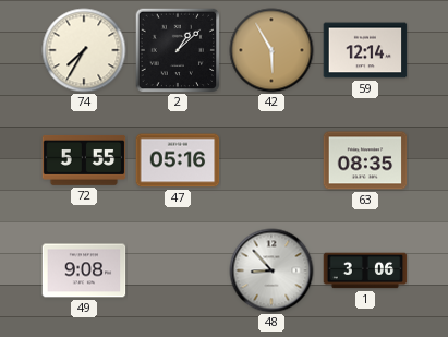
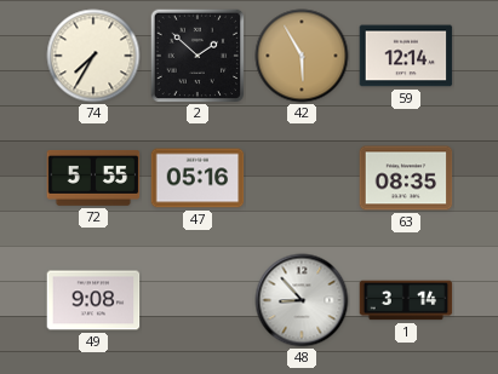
2: 1:08 -> 1:52
1: 3:06 -> 3:14
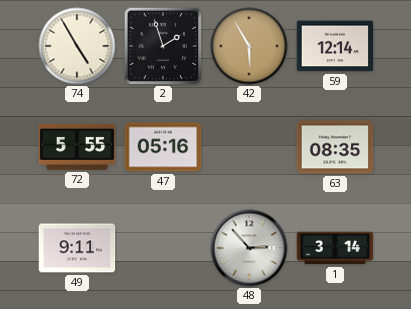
74: 7:35 -> 4:55
2: 1:52 -> 1:57
49: 9:08 -> 9:11
48: 8:53 -> 2:53
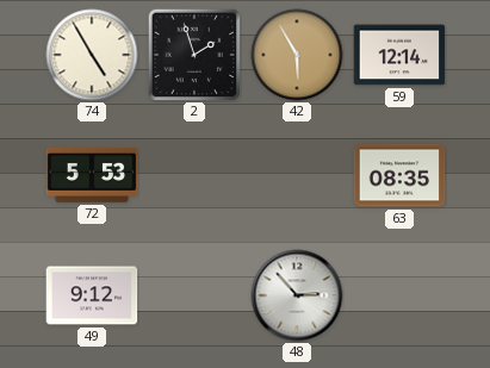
72: 5:55 -> 5:53
47: 05:16 -> none
49: 9:11 -> 9:12
1: 3:14 -> none
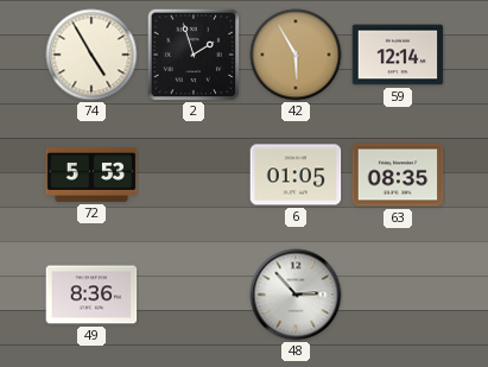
6: none -> 01:05
49: 9:12 -> 8:36
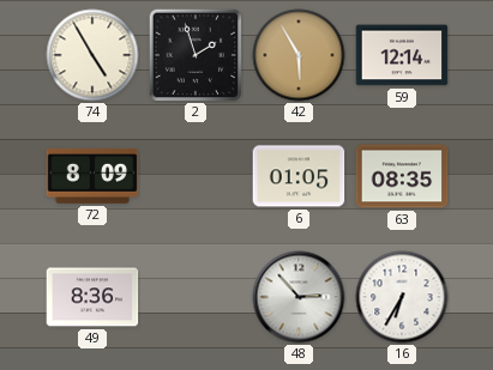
72: 5:53 -> 8:09
16: none -> 6:35
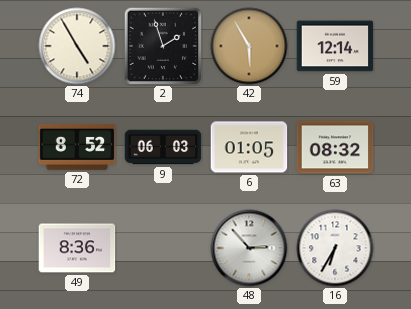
72: 8:09 -> 8:52
9: none -> 06:03
63: 08:35 -> 08:32
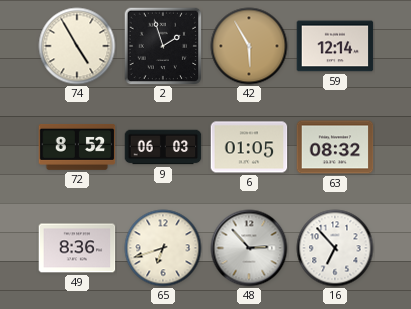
65: none -> 6:42
16: 6:35 -> 6:53
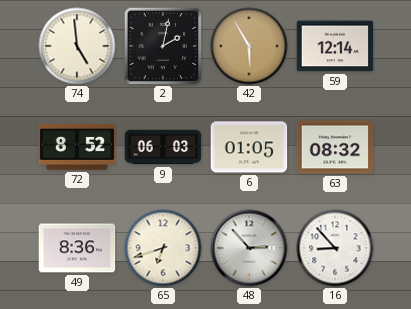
74: 4:55 -> 4:59
2: 1:57 -> 2:02
16: 6:53 -> 8:53
